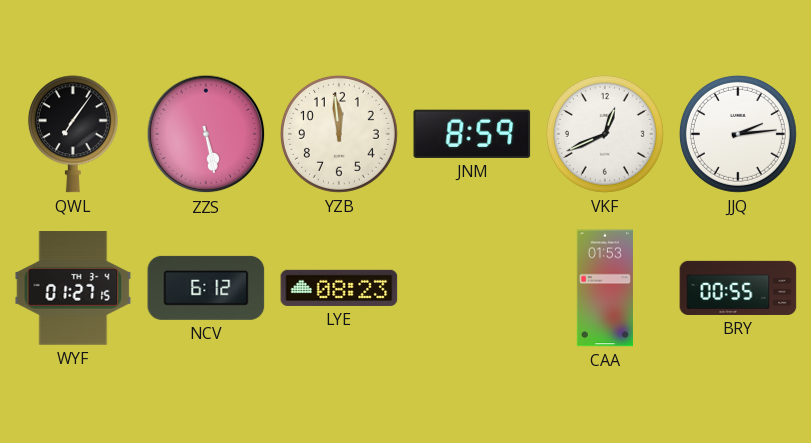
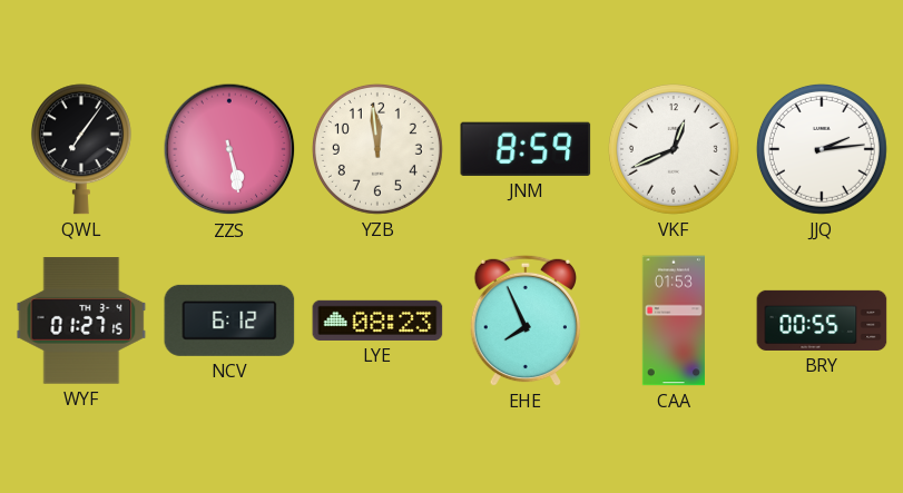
EHE: none -> 7:56
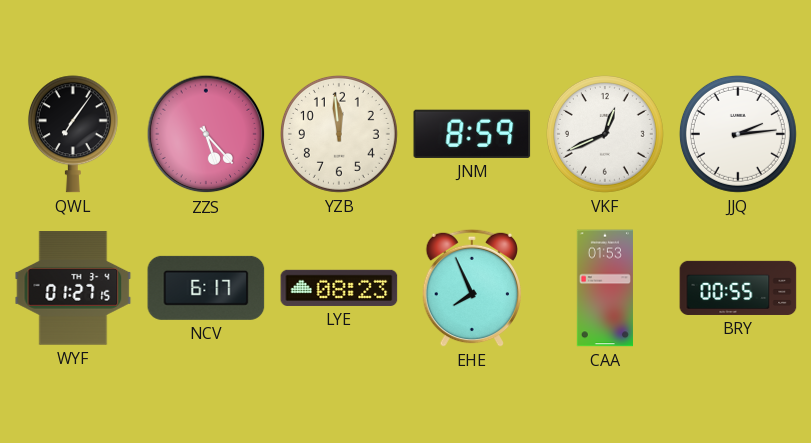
ZZS: 5:28 -> 5:23
NCV: 6:12 -> 6:17
